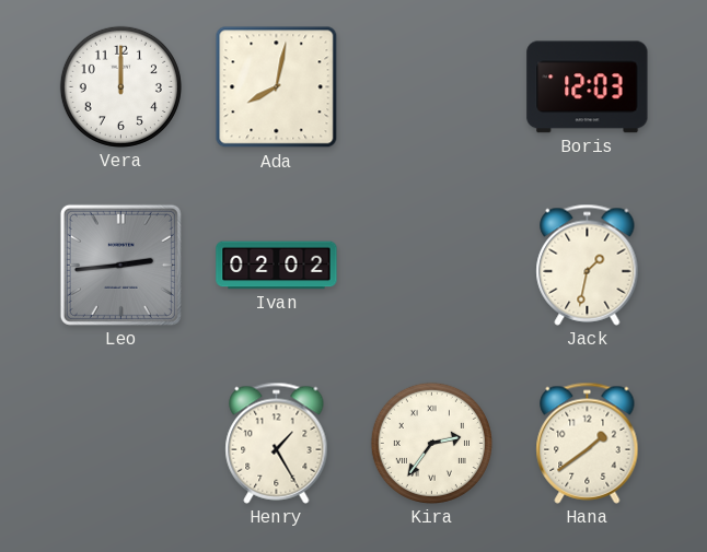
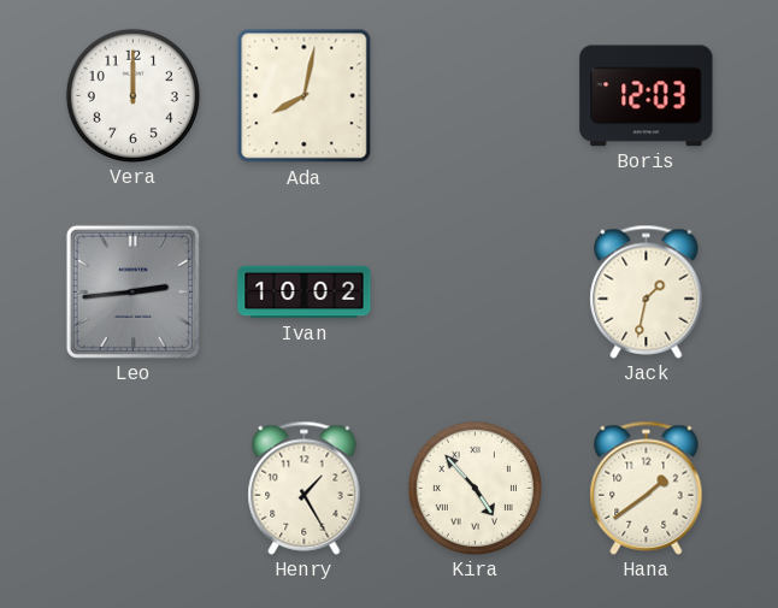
Ivan: 02:02 -> 10:02
Kira: 2:36 -> 4:53
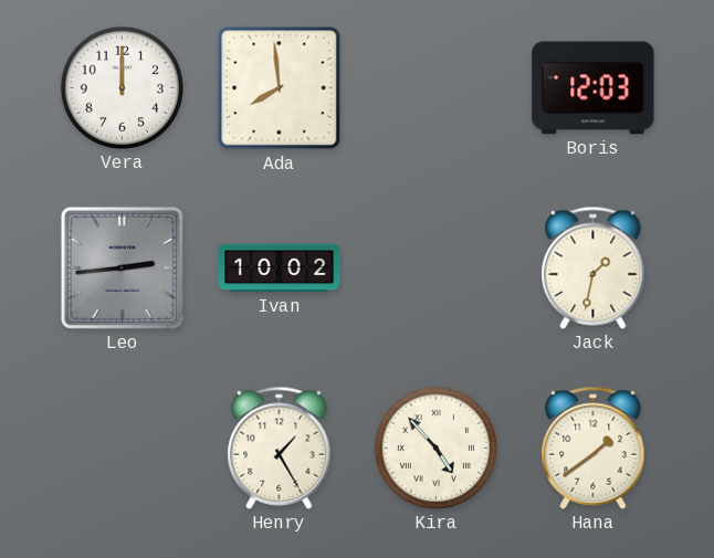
Ada: 8:02 -> 7:59
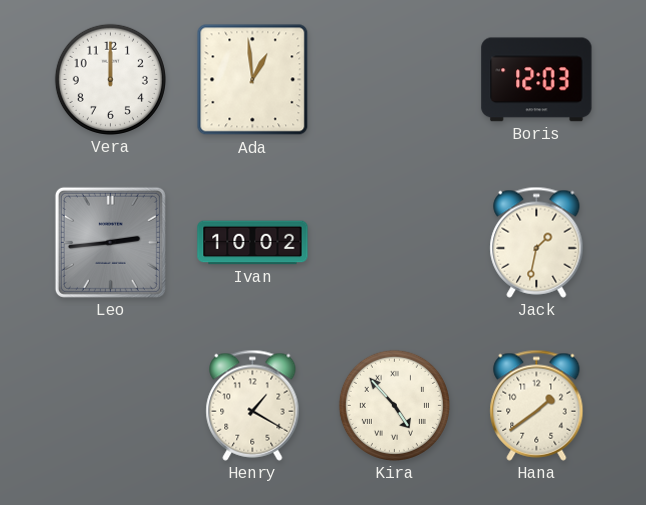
Ada: 7:59 -> 12:59
Henry: 1:25 -> 1:20
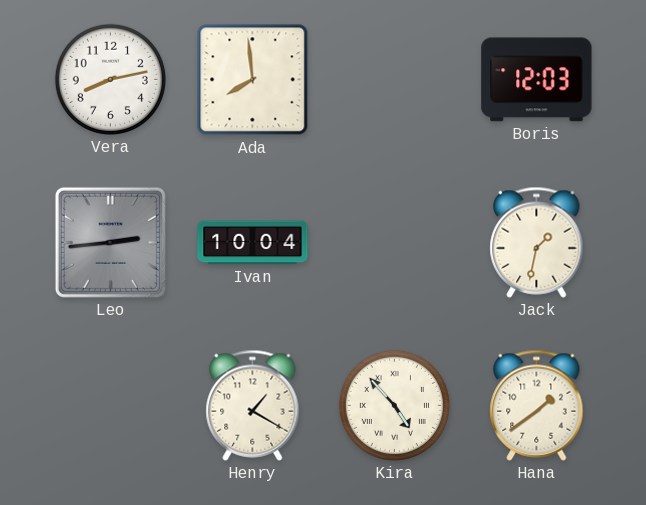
Vera: 12:00 -> 8:13
Ada: 12:59 -> 7:59
Ivan: 10:02 -> 10:04
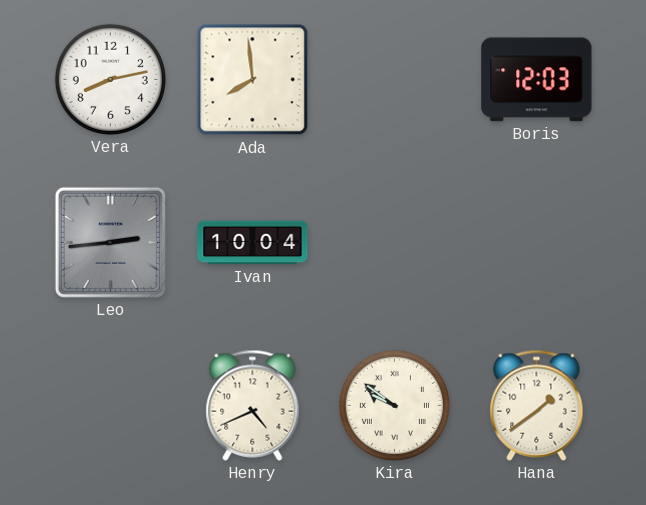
Jack: 1:32 -> none
Henry: 1:20 -> 4:41
Kira: 4:53 -> 9:51
